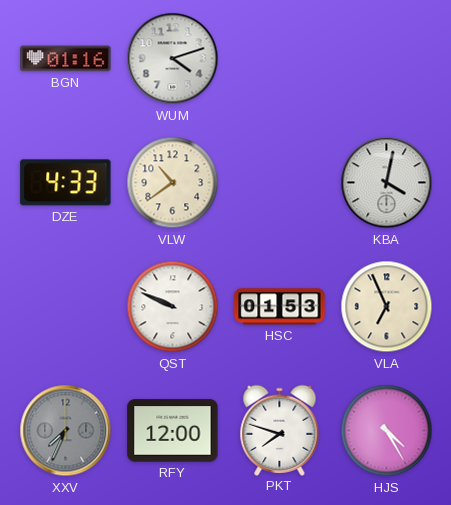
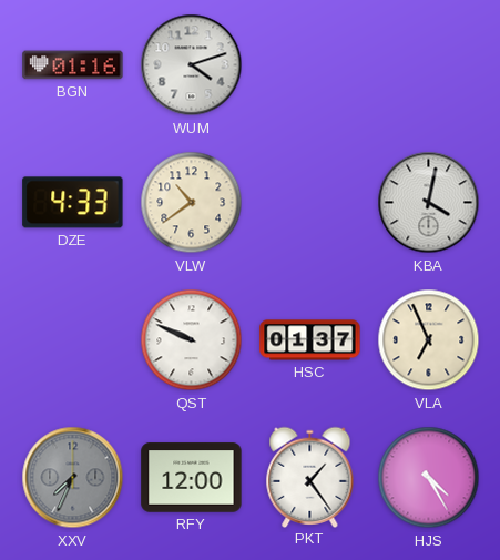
HSC: 01:53 -> 01:37
PKT: 7:48 -> 1:24
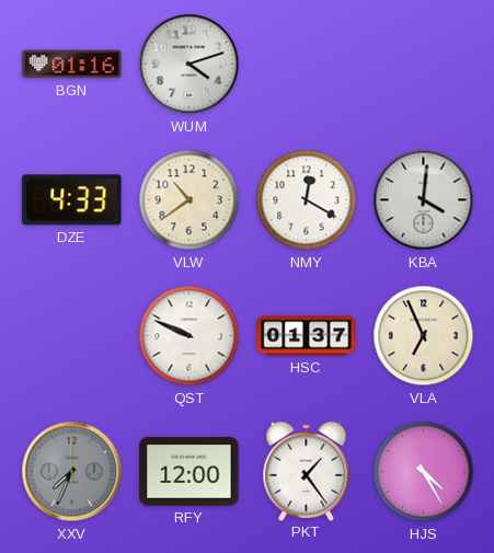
NMY: none -> 12:20
KBA: 4:02 -> 4:01
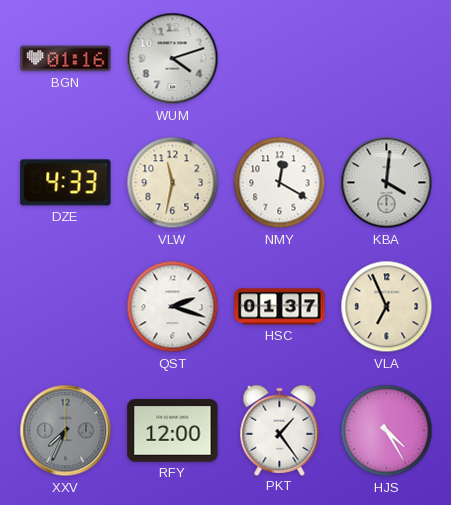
VLW: 10:39 -> 11:32
QST: 9:49 -> 2:18
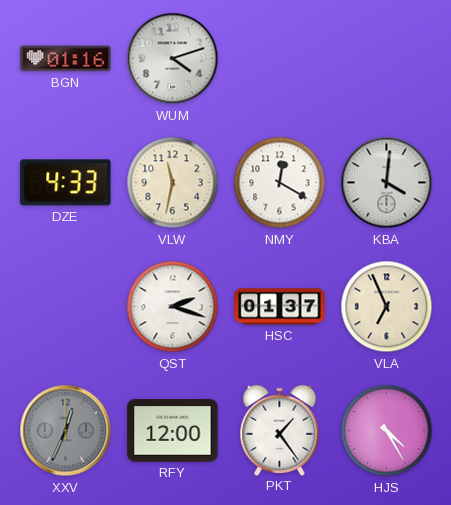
XXV: 7:34 -> 12:34
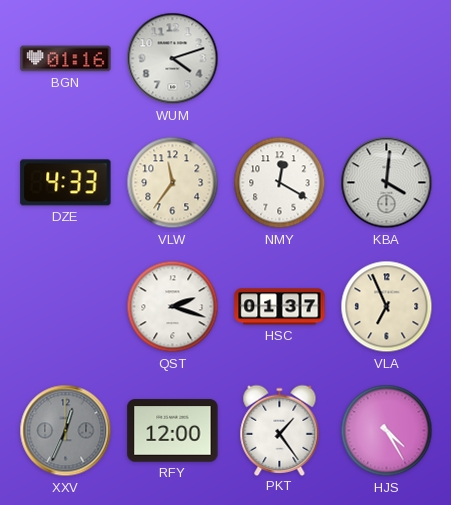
VLW: 11:32 -> 11:36
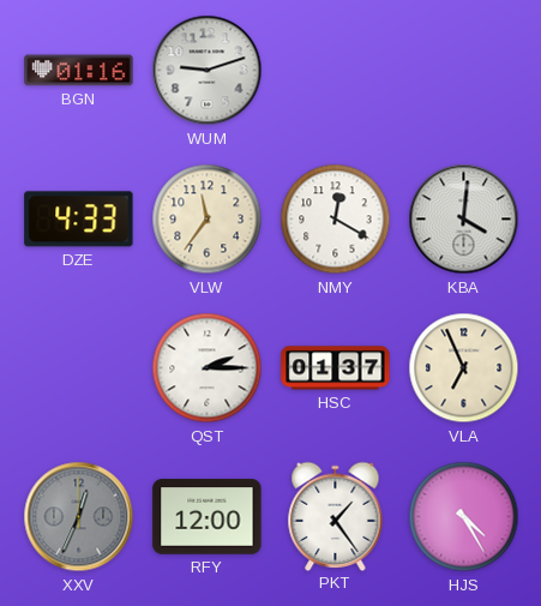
WUM: 4:12 -> 9:12
QST: 2:18 -> 2:15
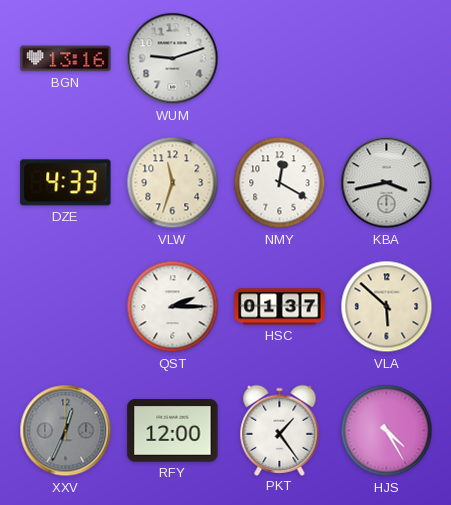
BGN: 01:16 -> 13:16
VLW: 11:36 -> 11:33
KBA: 4:01 -> 3:43
VLA: 6:56 -> 5:52
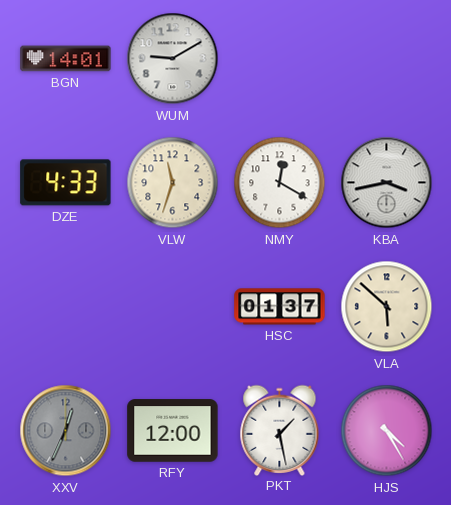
BGN: 13:16 -> 14:01
WUM: 9:12 -> 9:10
QST: 2:15 -> none
PKT: 1:24 -> 1:28
